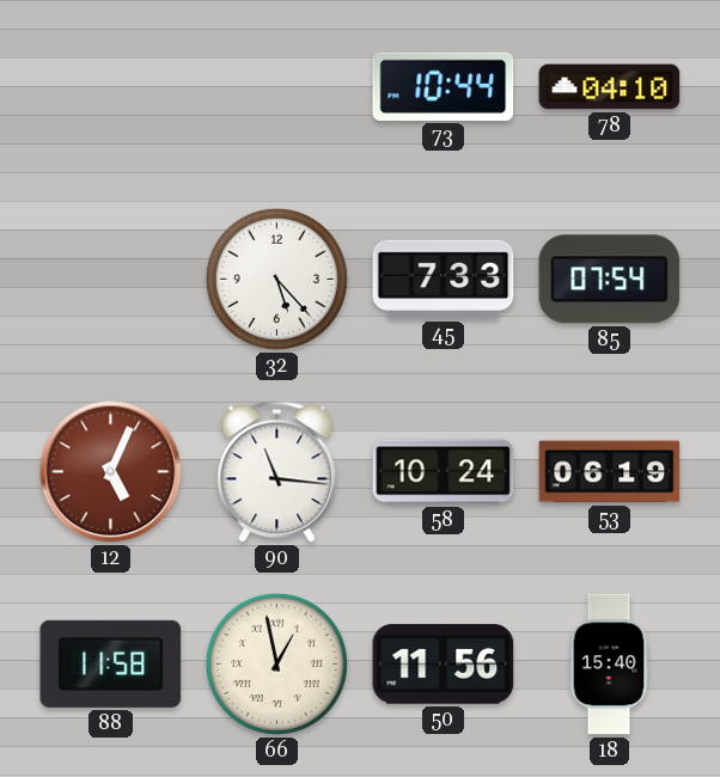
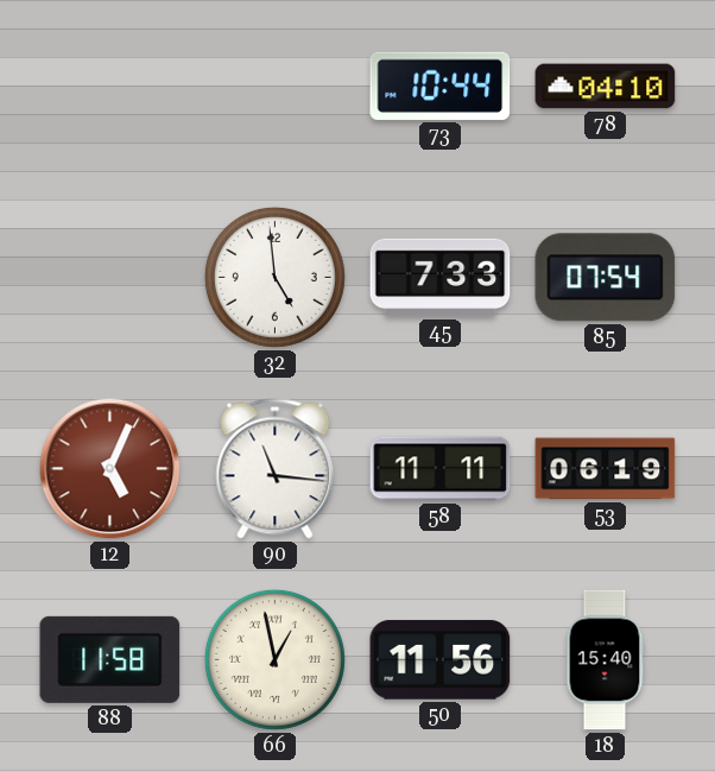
32: 5:23 -> 4:59
58: 10:24 -> 11:11
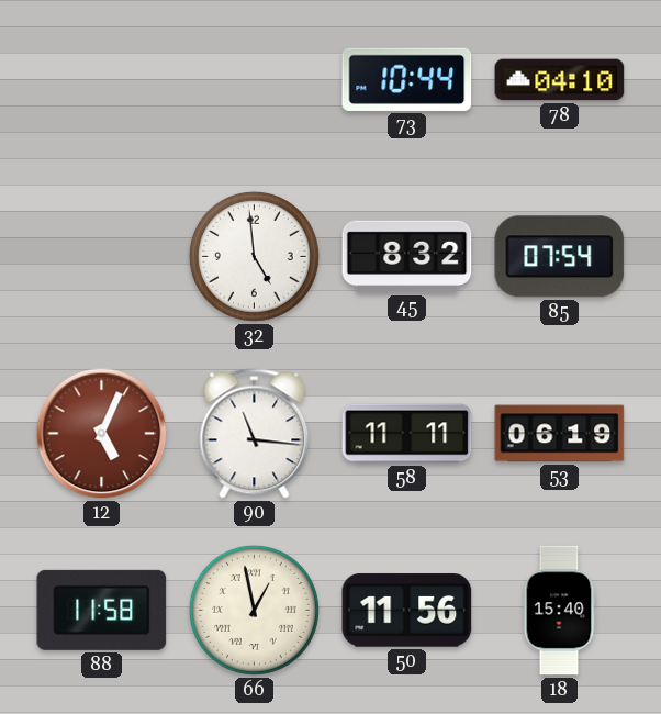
45: 7:33 -> 8:32
